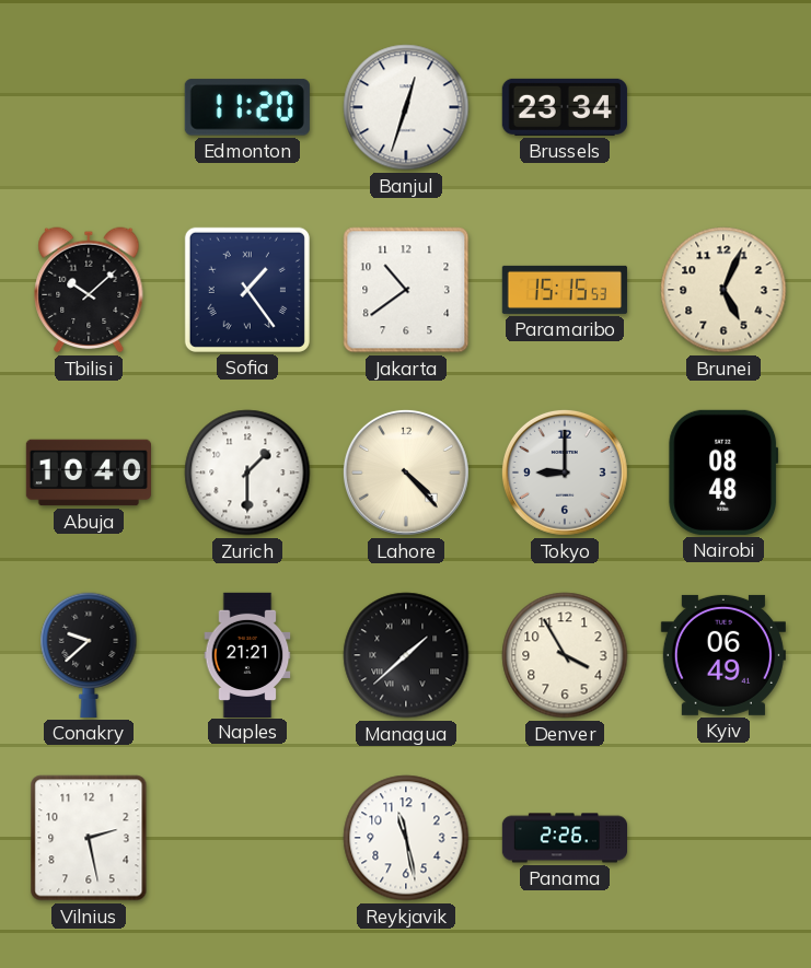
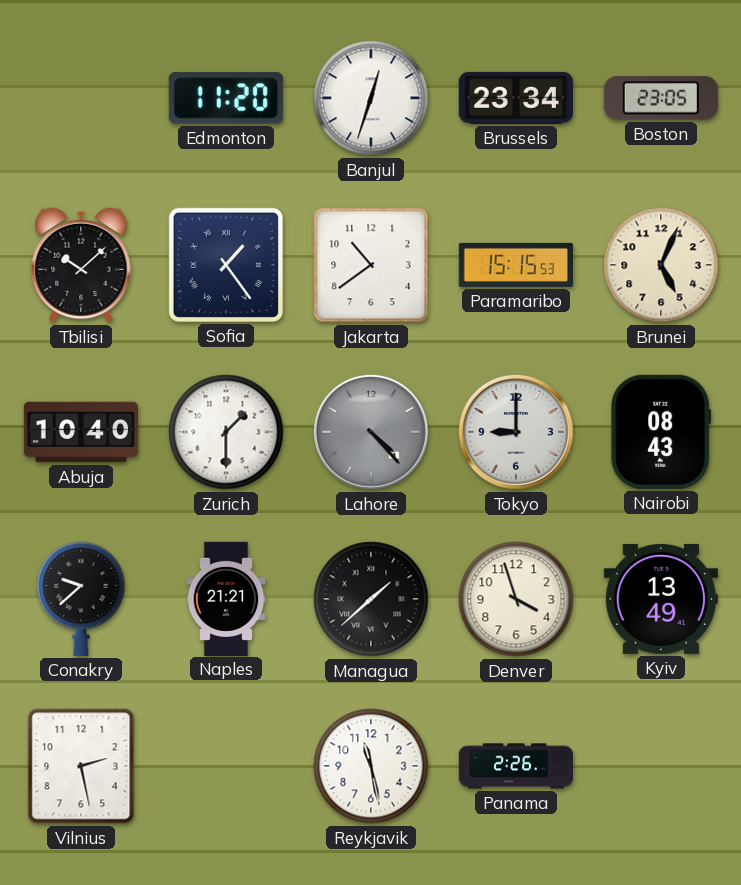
Boston: none -> 23:05
Lahore dial: cream -> grey
Nairobi: 08:48 -> 08:43
Denver: 3:55 -> 3:57
Kyiv: 06:49 -> 13:49
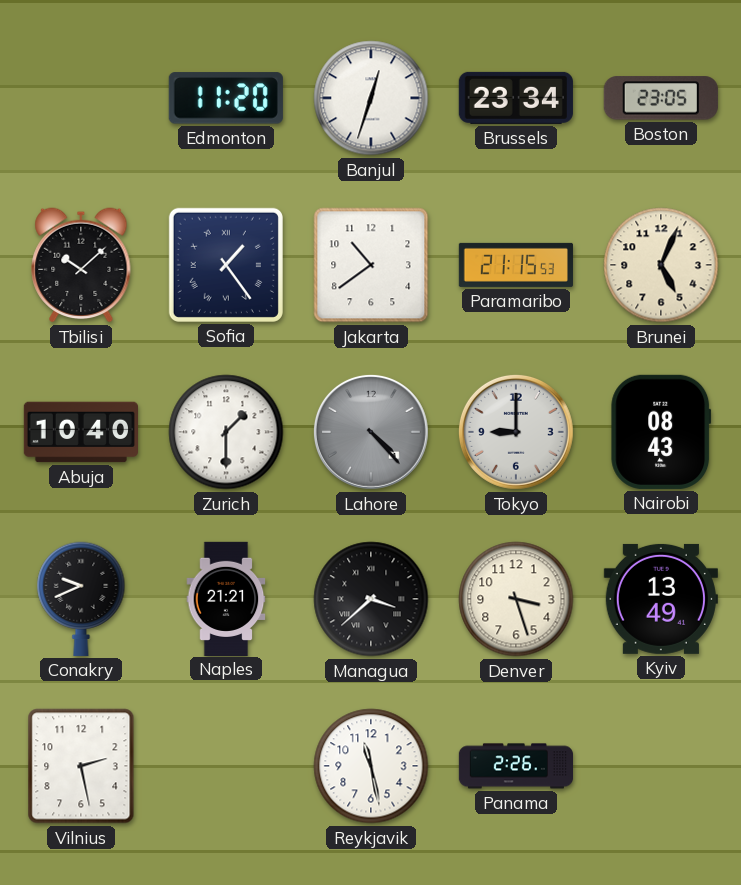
Paramaribo: 15:15 -> 21:15
Conakry: 9:38 -> 9:41
Managua: 1:38 -> 3:38
Denver: 3:57 -> 3:27
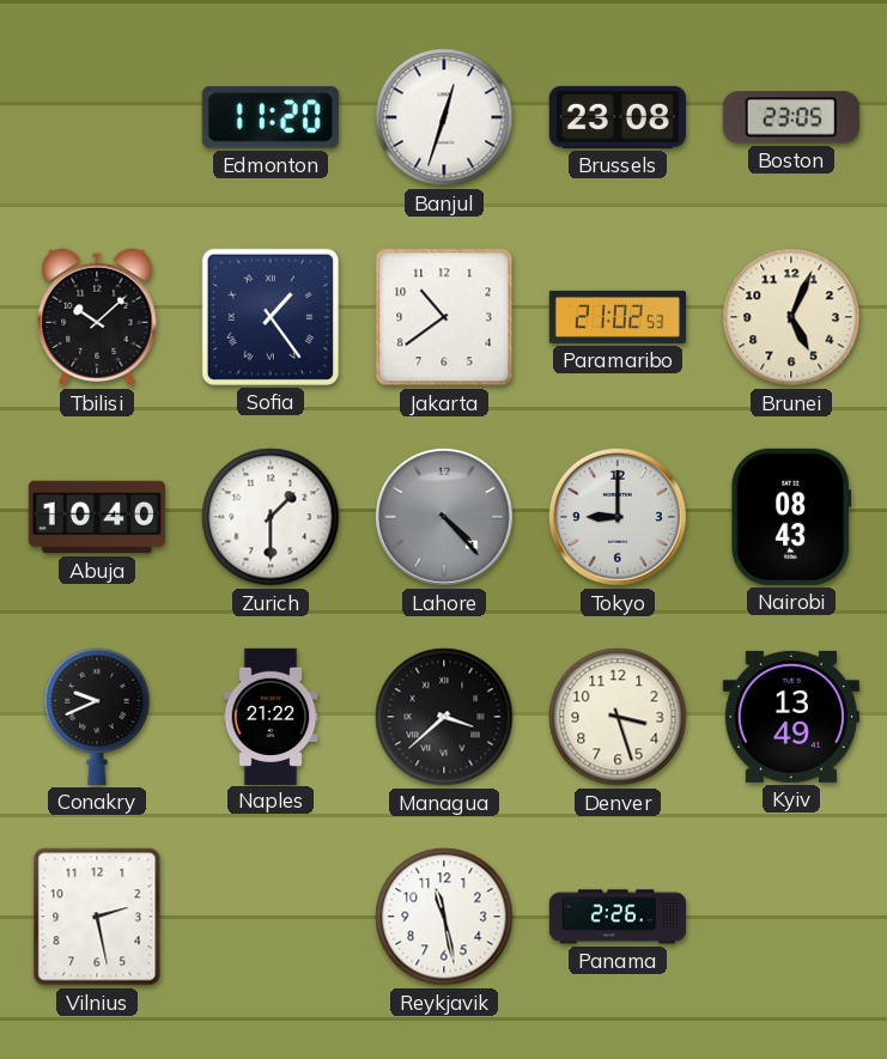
Brussels: 23:34 -> 23:08
Paramaribo: 21:15 -> 21:02
Naples: 21:21 -> 21:22
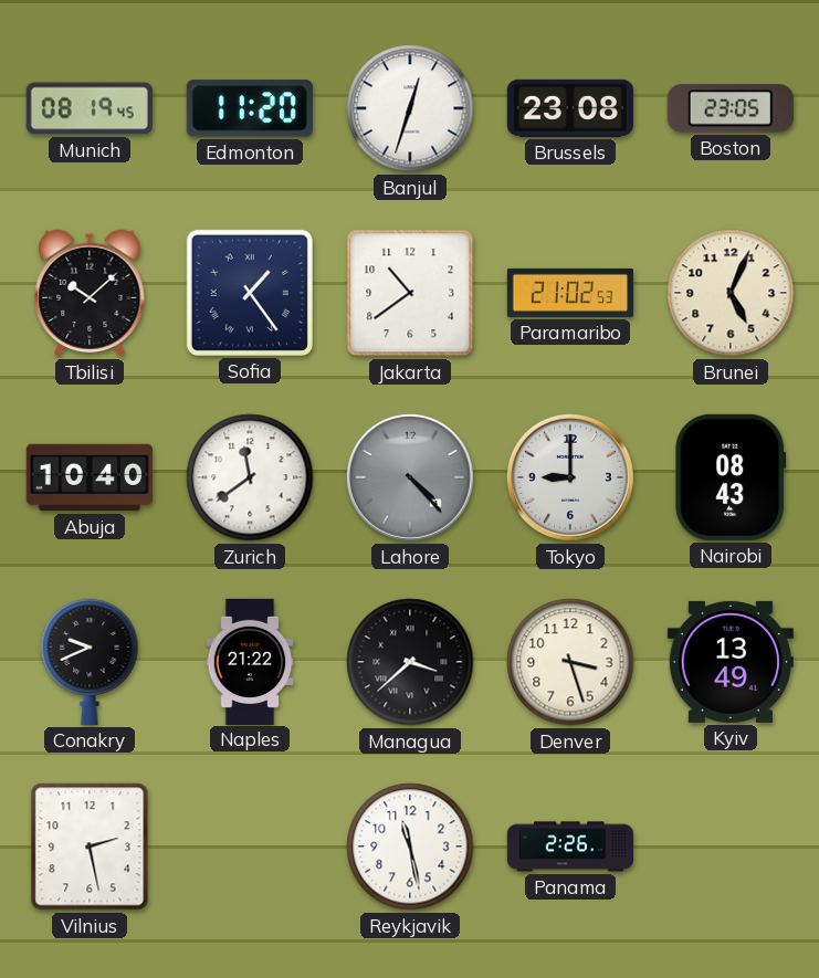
Munich: none -> 08:19
Zurich: 1:30 -> 11:39
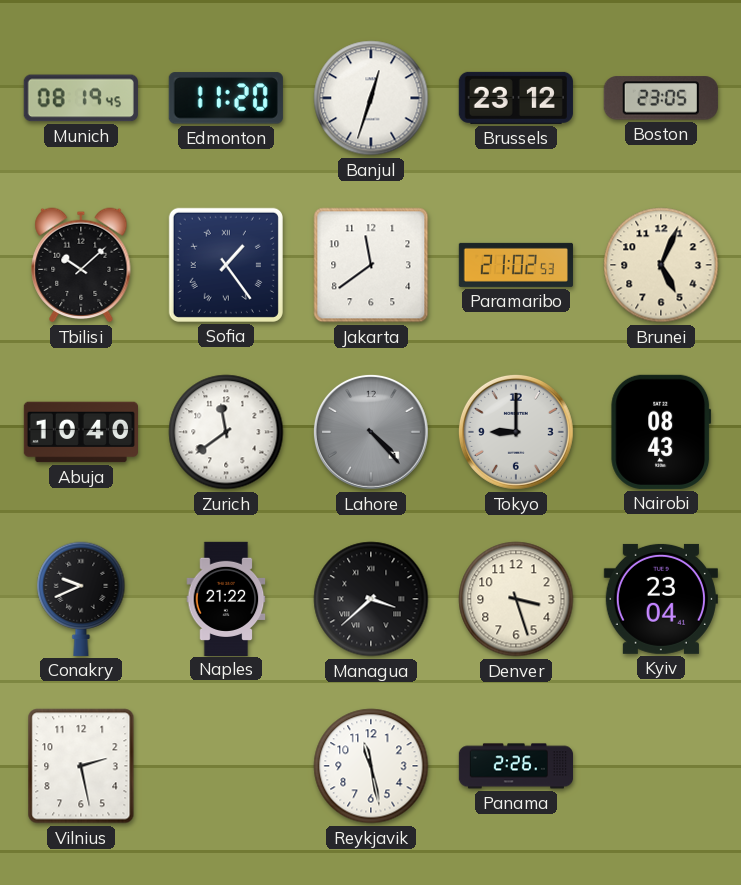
Brussels: 23:08 -> 23:12
Jakarta: 10:39 -> 11:39
Kyiv: 13:49 -> 23:04
